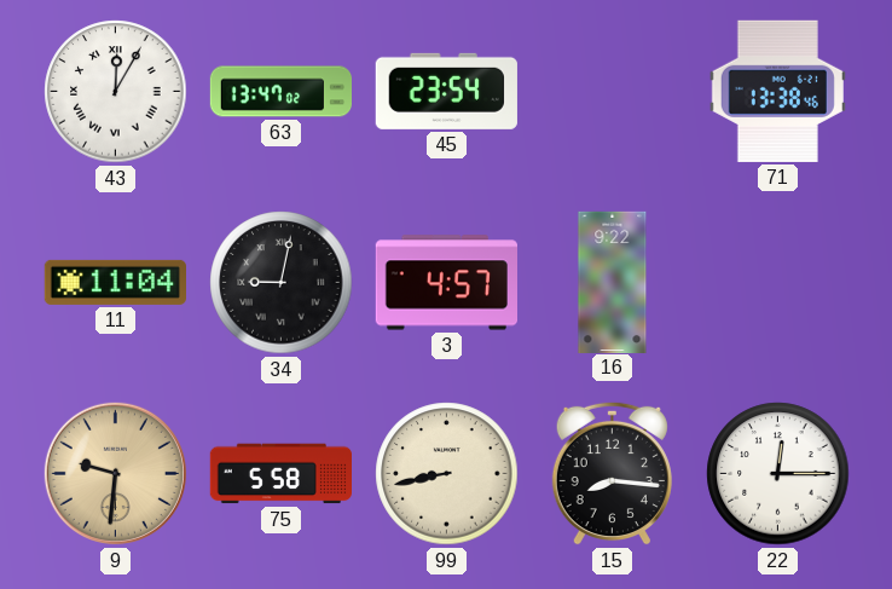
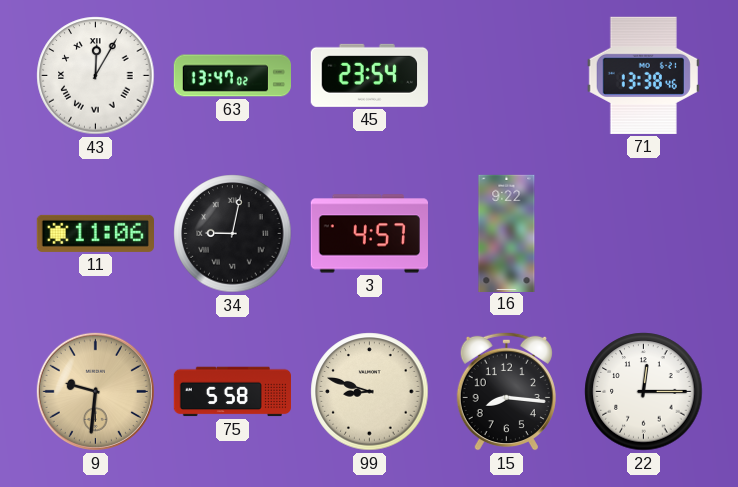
11: 11:04 -> 11:06
99: 8:43 -> 8:48
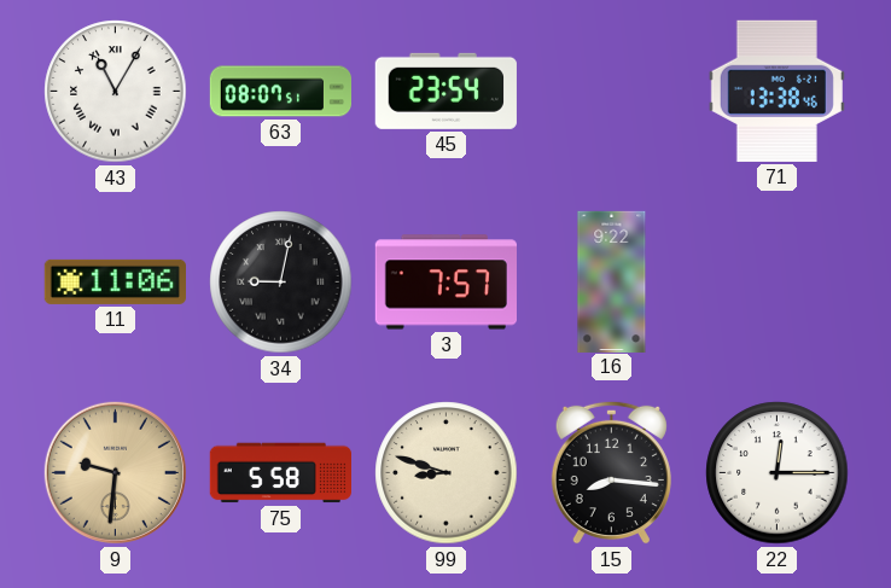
43: 12:05 -> 11:05
63: 13:47 -> 08:07
3: 4:57 -> 7:57
